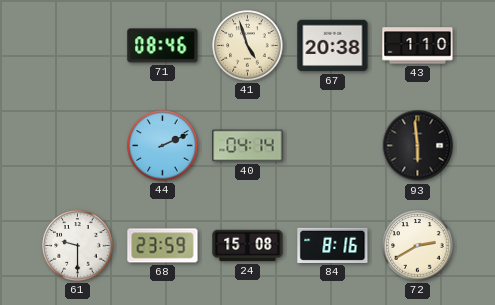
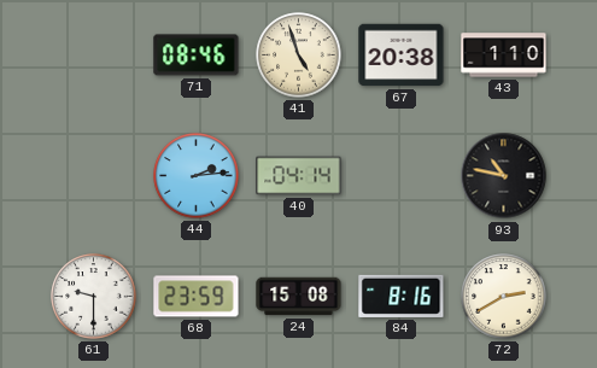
44: 2:11 -> 2:14
93: 5:59 -> 10:47
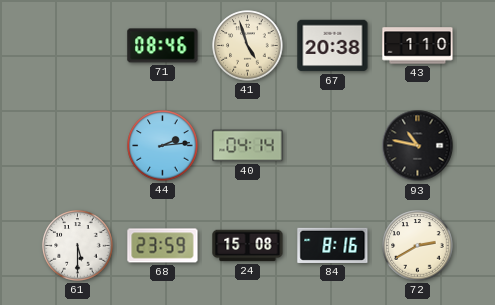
61: 9:30 -> 5:30
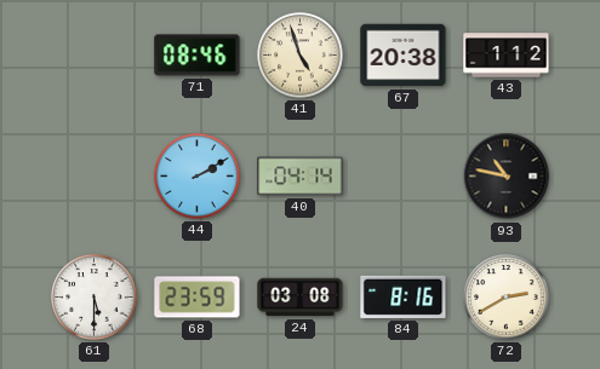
43: 1:10 -> 1:12
44: 2:14 -> 2:10
24: 15:08 -> 03:08
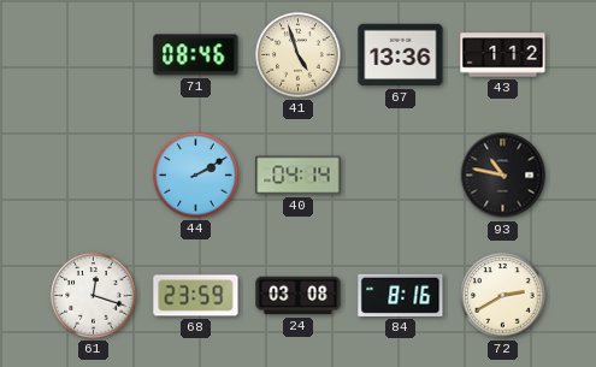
67: 20:38 -> 13:36
61: 5:30 -> 12:18
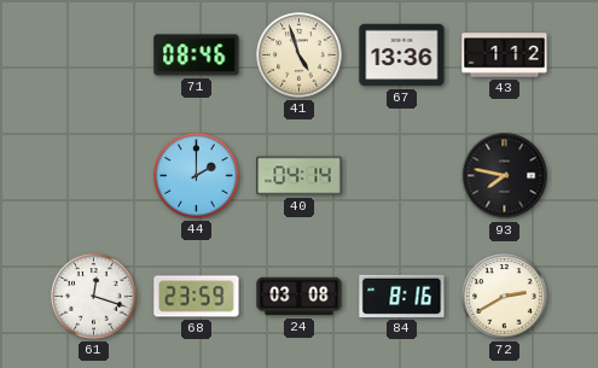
44: 2:10 -> 2:00
93: 10:47 -> 7:47
